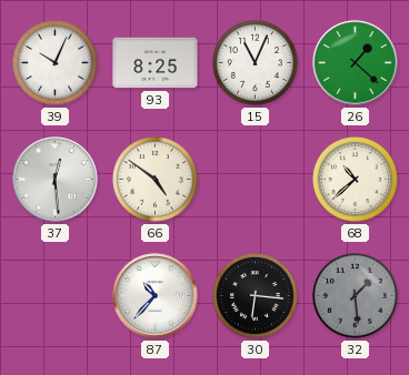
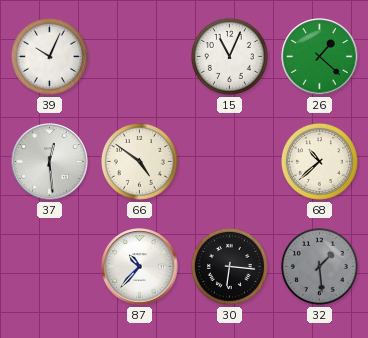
93: 8:25 -> none
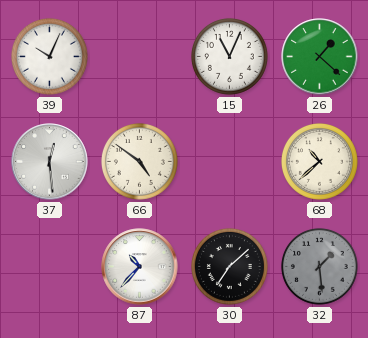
30: 6:16 -> 7:08
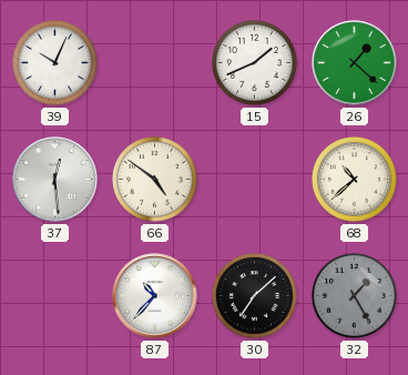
15: 11:04 -> 1:41
32: 1:29 -> 1:25
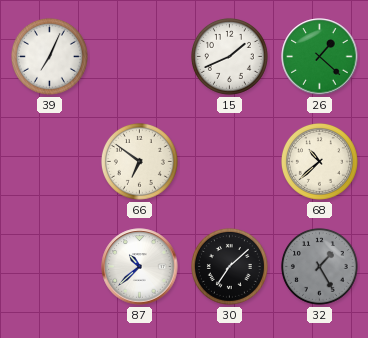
39: 10:04 -> 7:04
37: 12:29 -> none
66: 4:51 -> 6:51
87: 10:37 -> 10:38
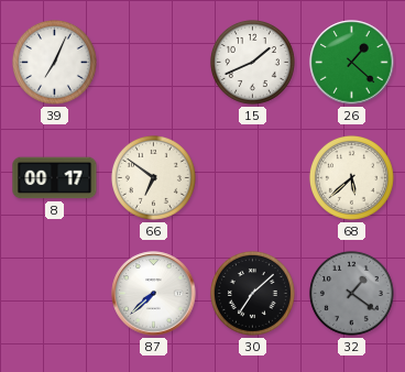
8: none -> 00:17
68: 10:38 -> 5:38
87: 10:38 -> 7:38
32: 1:25 -> 1:21
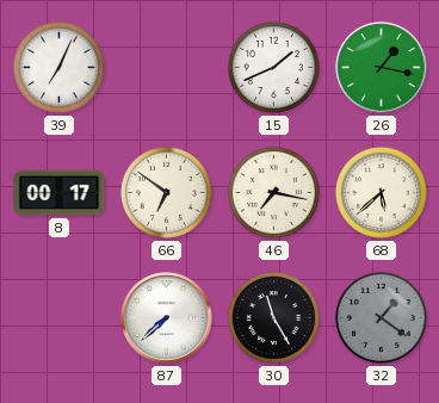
26: 1:22 -> 1:17
46: none -> 7:17
30: 7:08 -> 11:25
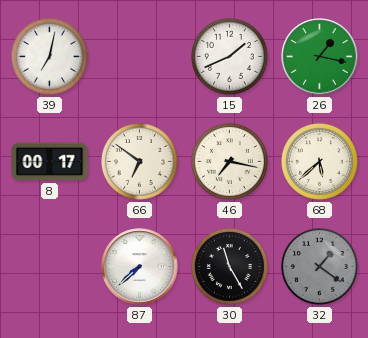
39: 7:04 -> 7:02
